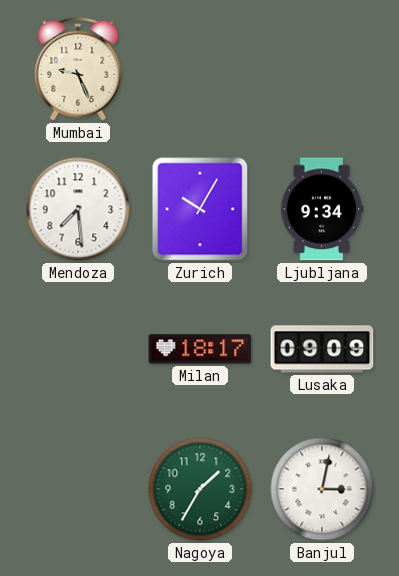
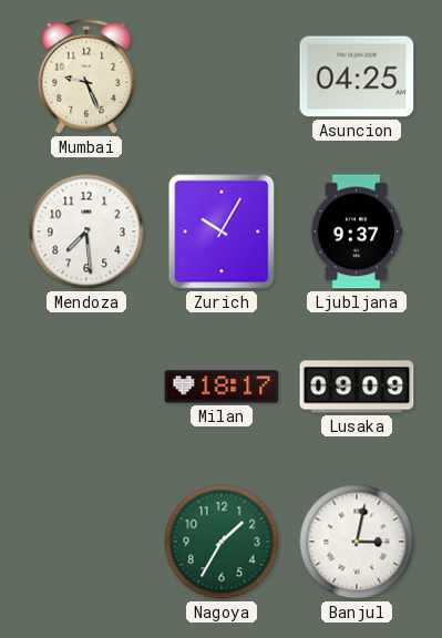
Asuncion: none -> 04:25
Ljubljana: 9:34 -> 9:37
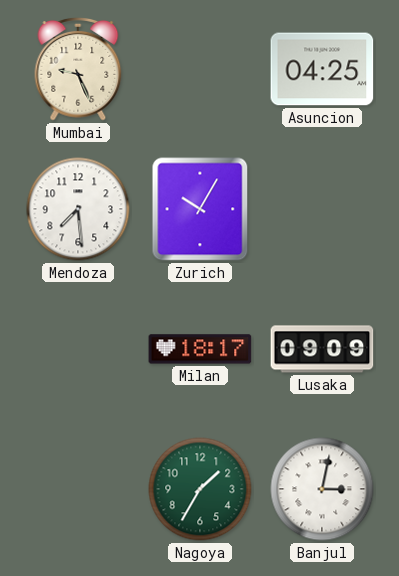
Ljubljana: 9:37 -> none
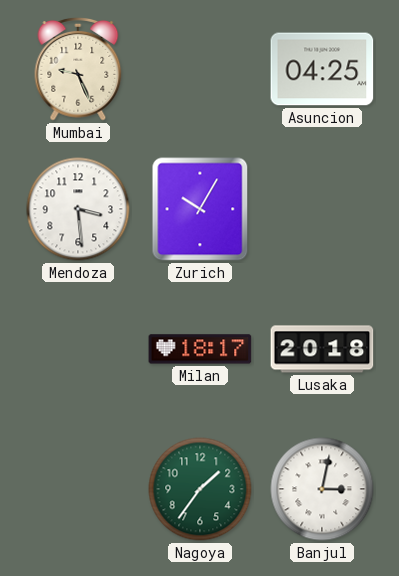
Mendoza: 7:29 -> 3:29
Lusaka: 09:09 -> 20:18
Nagoya: 1:35 -> 1:36
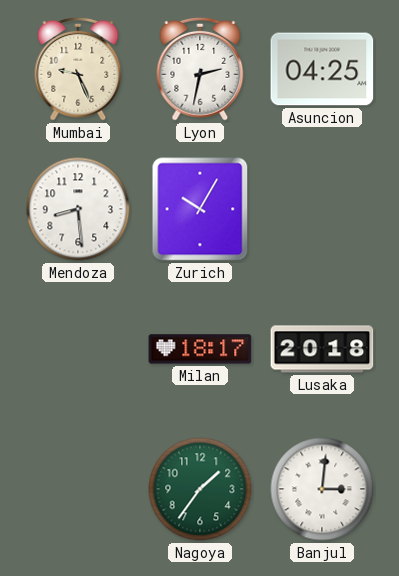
Lyon: none -> 2:32
Mendoza: 3:29 -> 8:29
Banjul: 3:02 -> 3:01
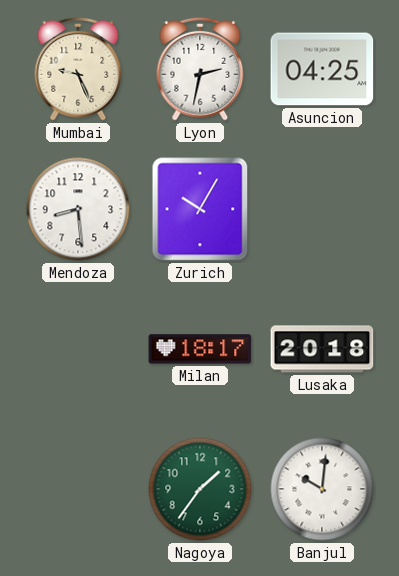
Banjul: 3:01 -> 10:01
